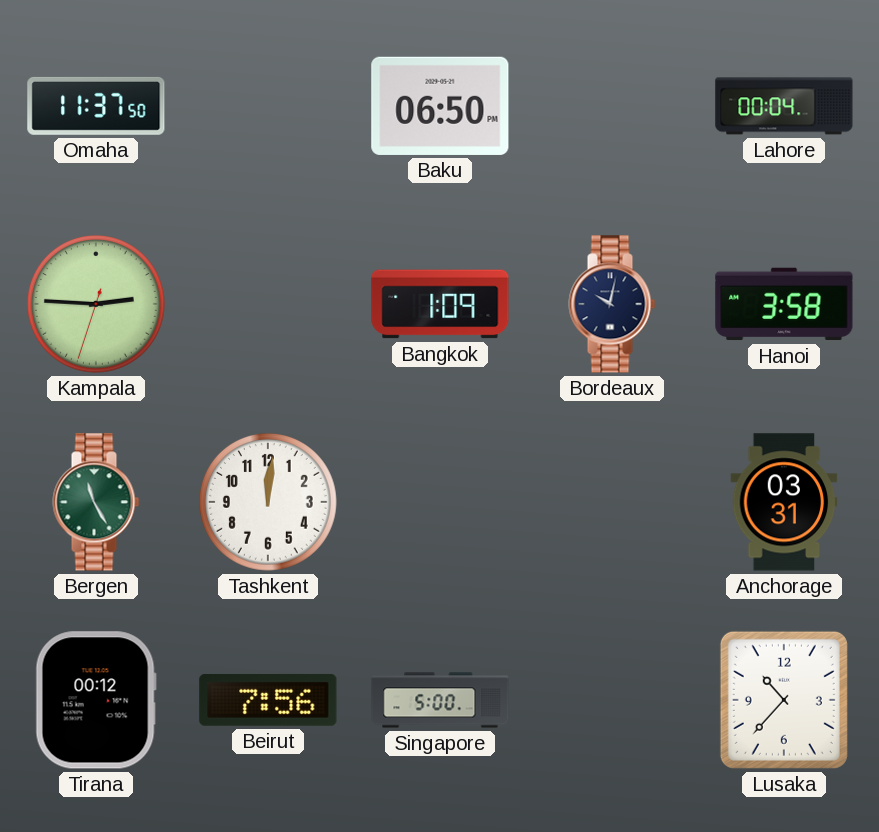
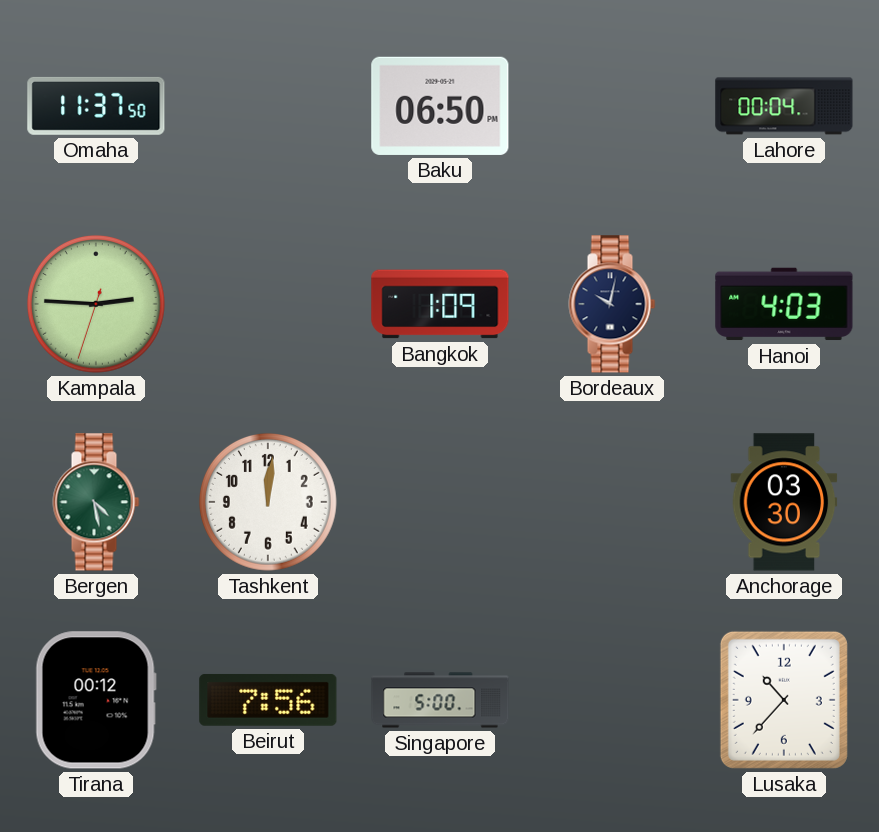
Hanoi: 3:58 -> 4:03
Bergen: 11:25 -> 4:28
Anchorage: 03:31 -> 03:30
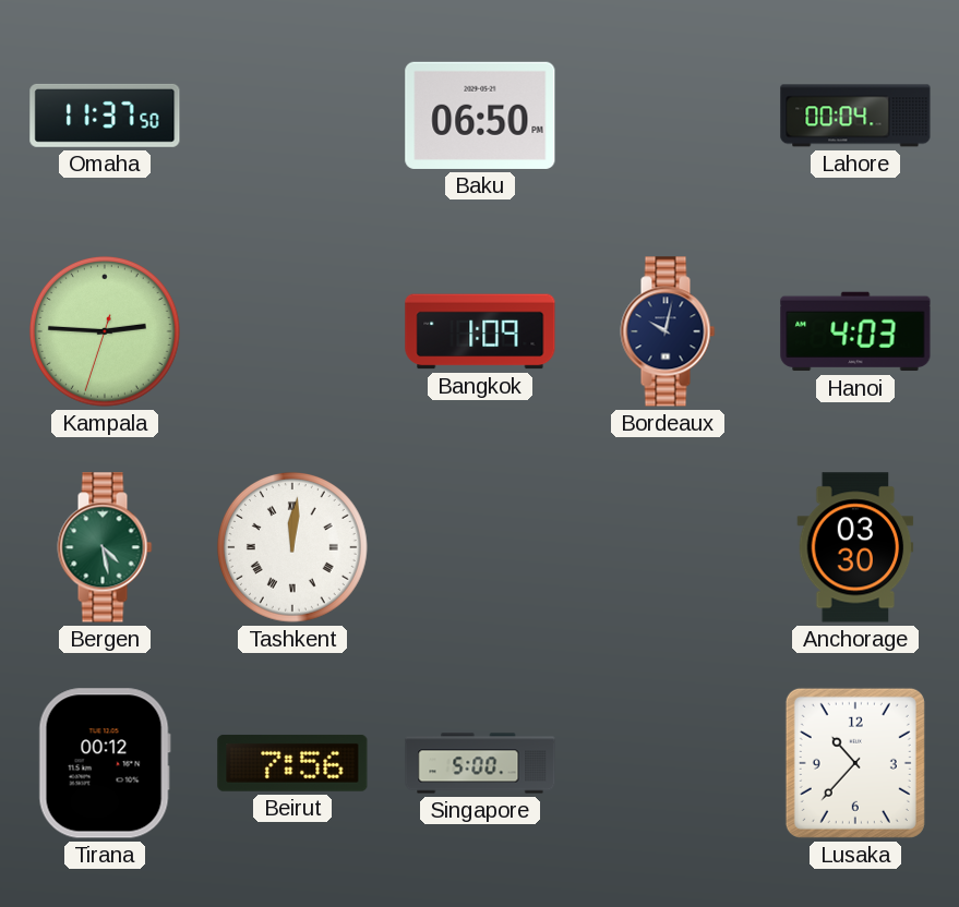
Tashkent numerals: Arabic -> Roman
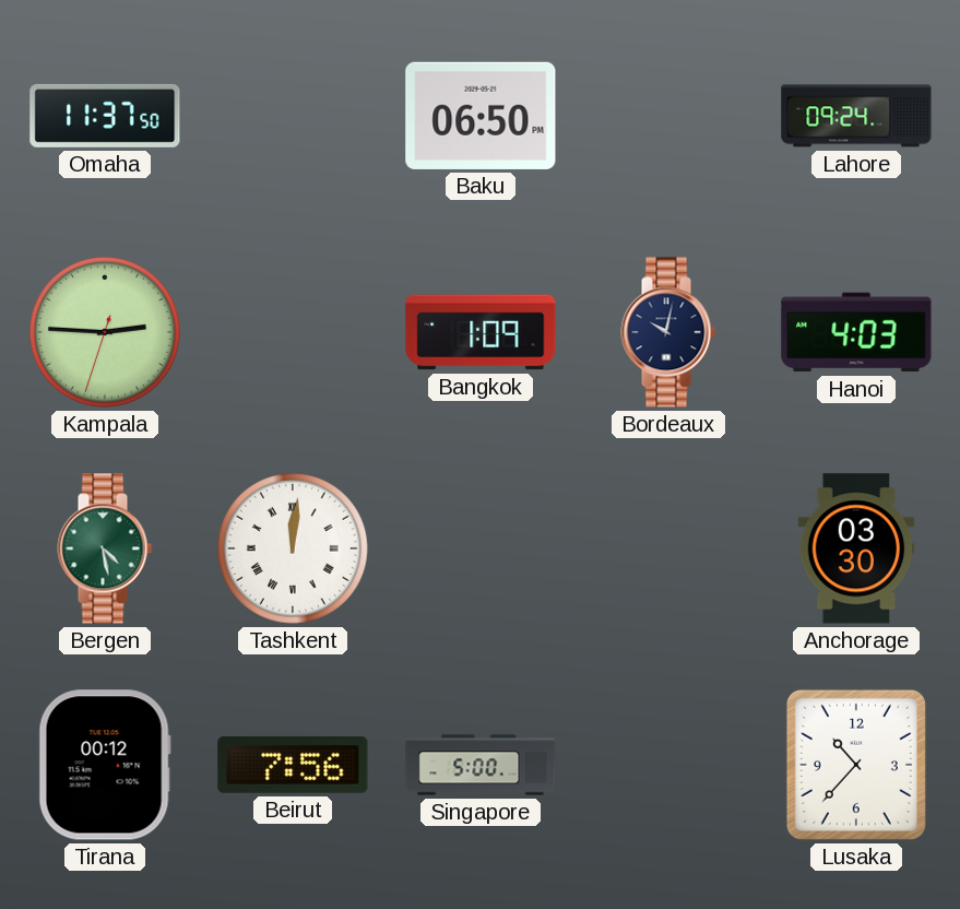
Lahore: 00:04 -> 09:24
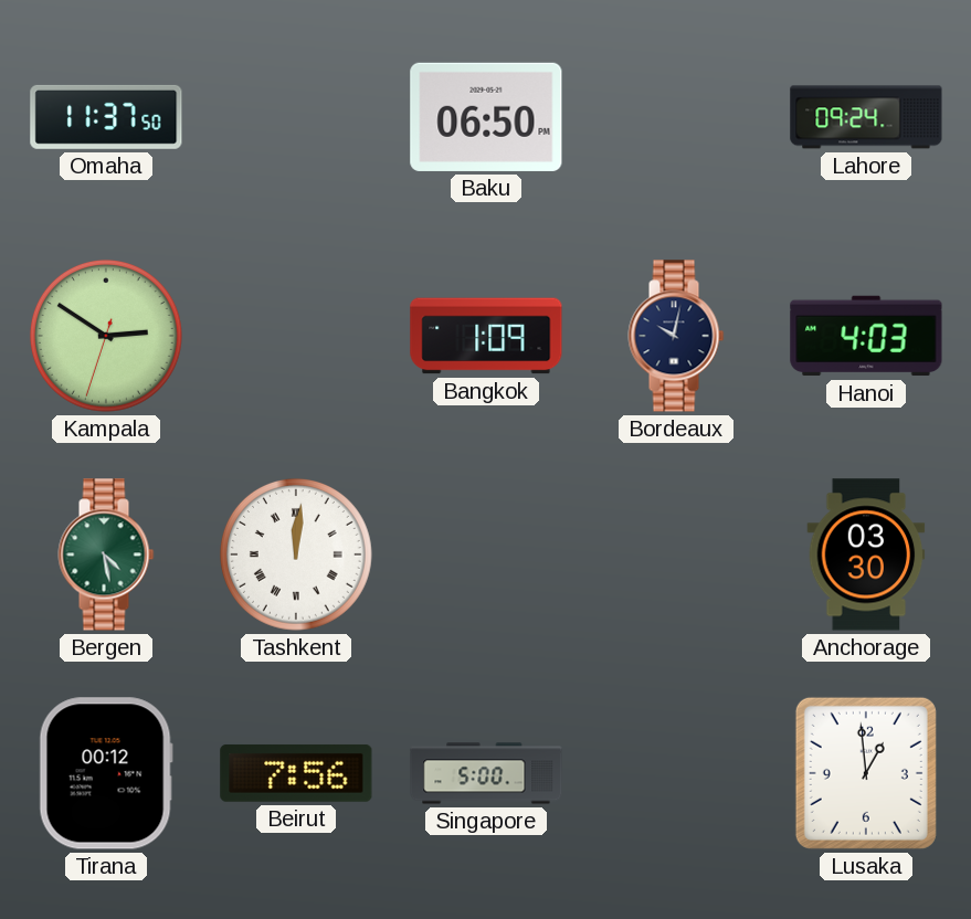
Kampala: 2:45 -> 2:50
Lusaka: 10:37 -> 12:59
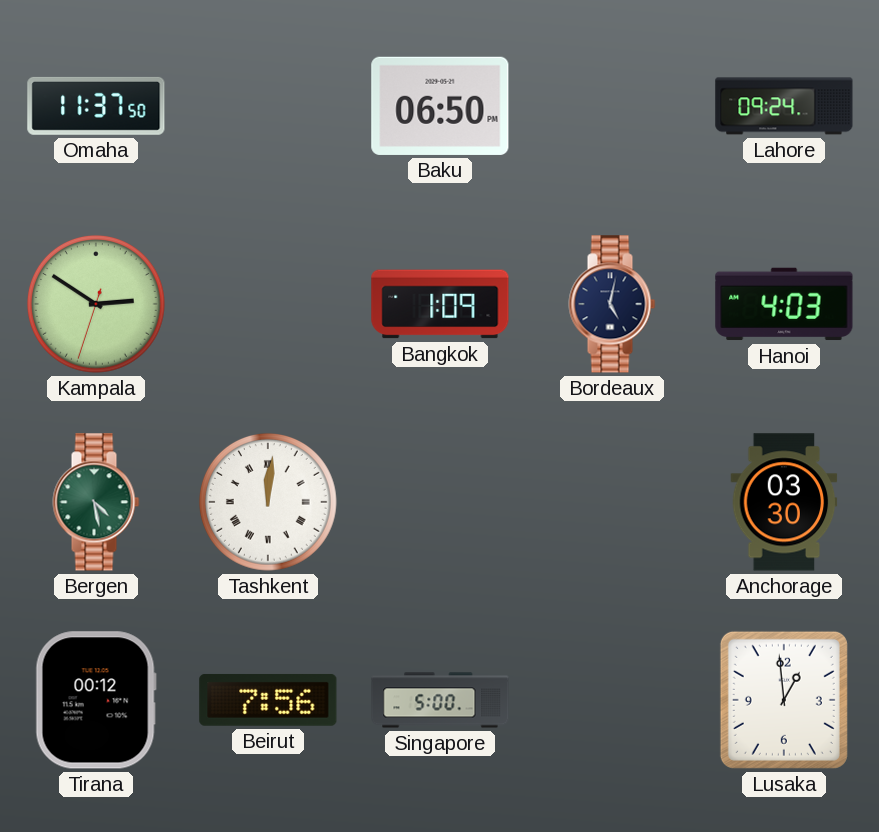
Bordeaux: 10:02 -> 5:02
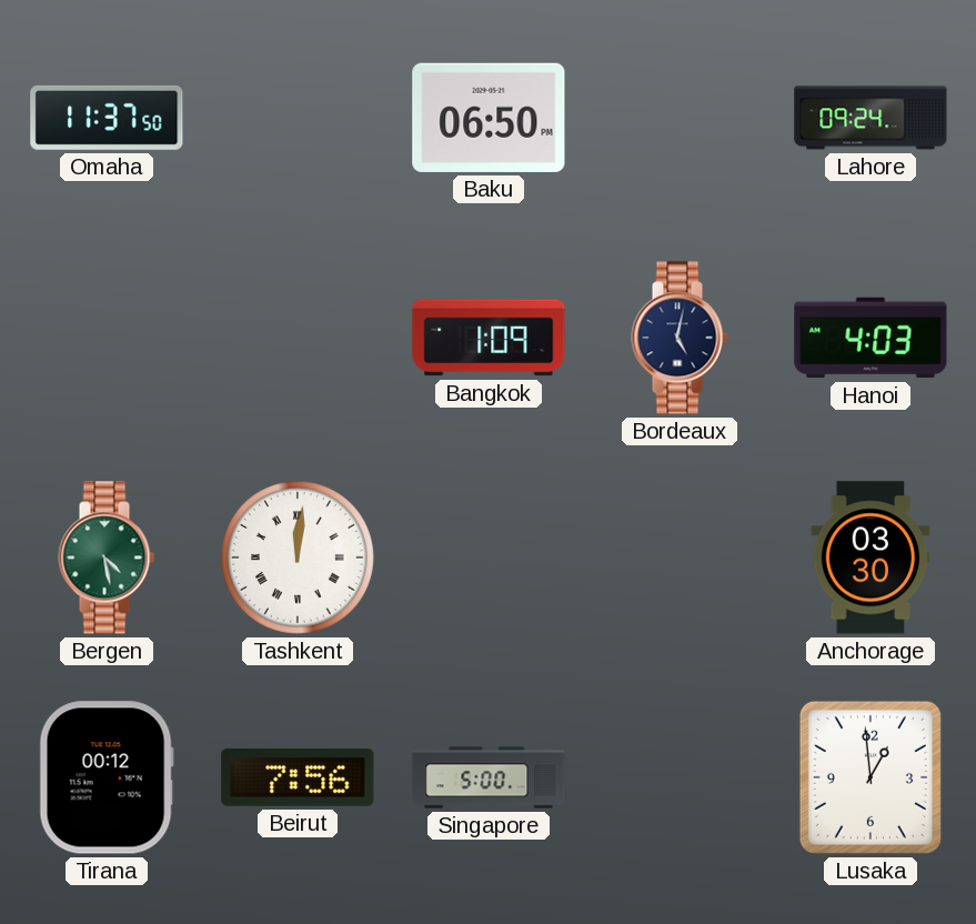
Kampala: 2:50 -> none
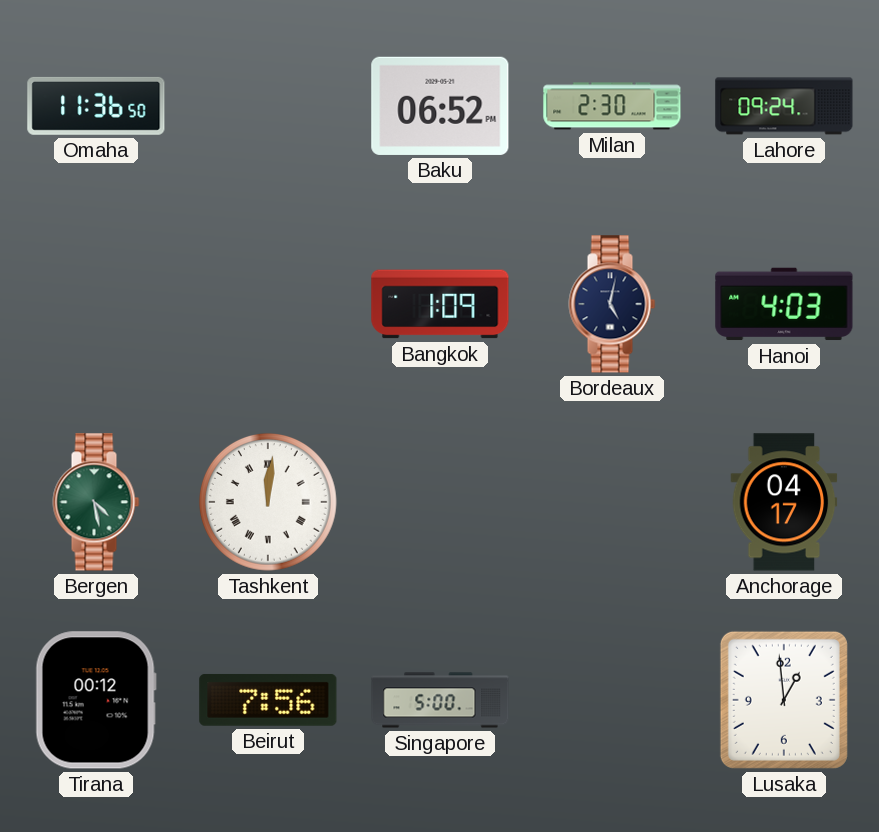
Omaha: 11:37 -> 11:36
Baku: 06:50 -> 06:52
Milan: none -> 2:30
Anchorage: 03:30 -> 04:17
